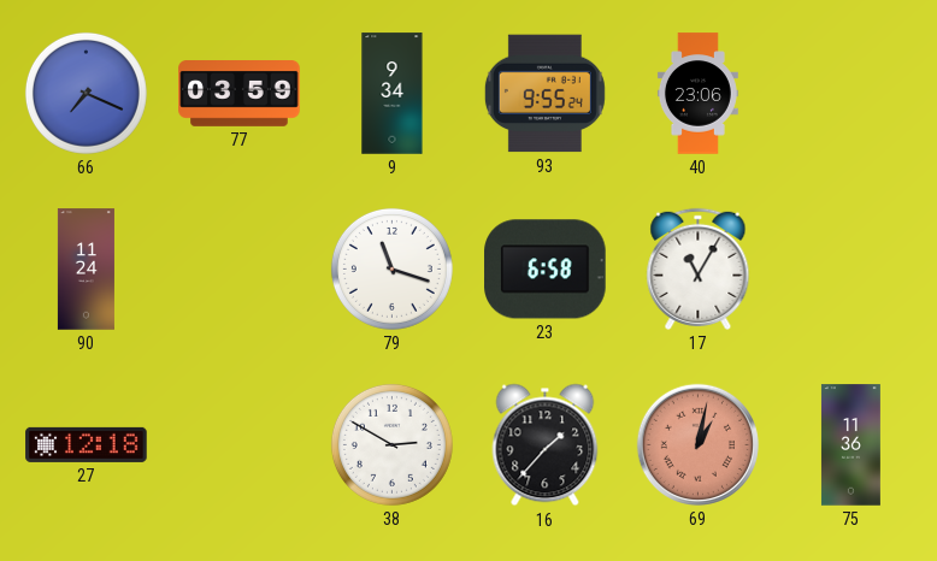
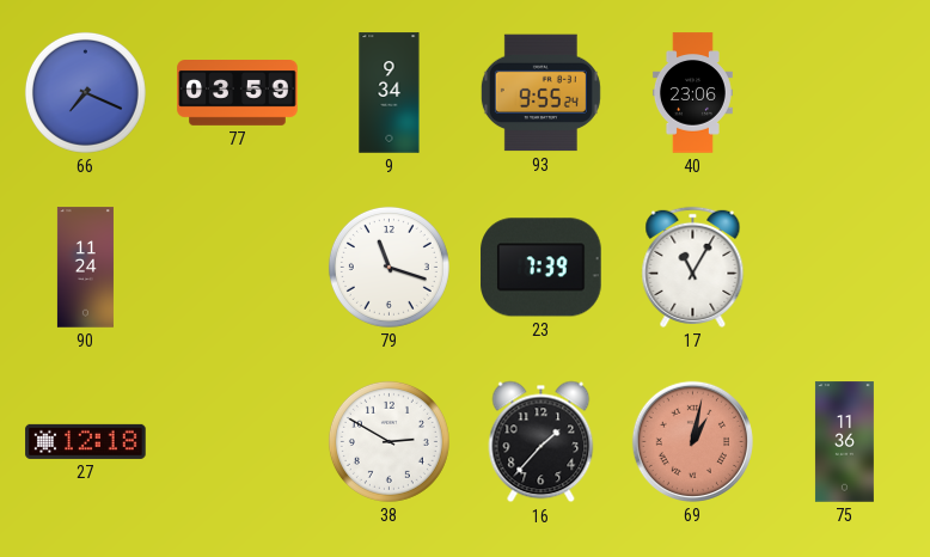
23: 6:58 -> 7:39
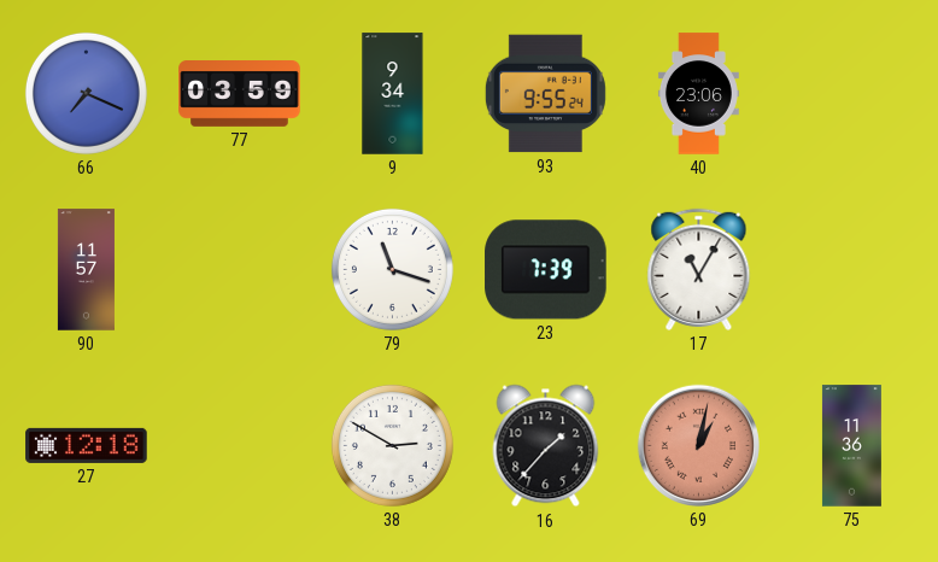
90: 11:24 -> 11:57
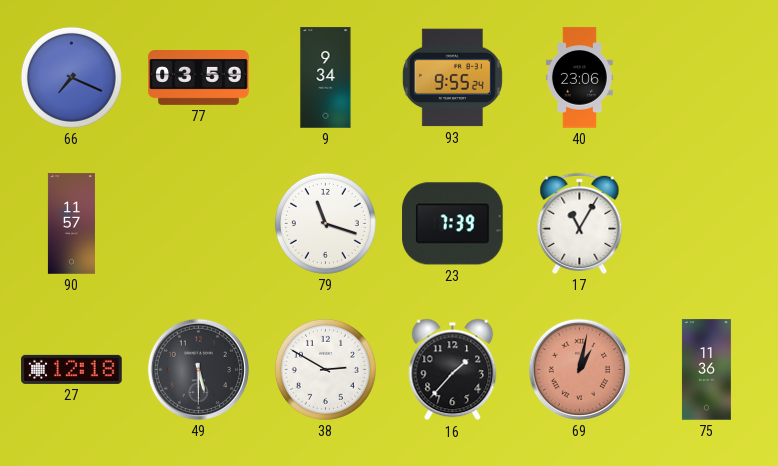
49: none -> 5:30
